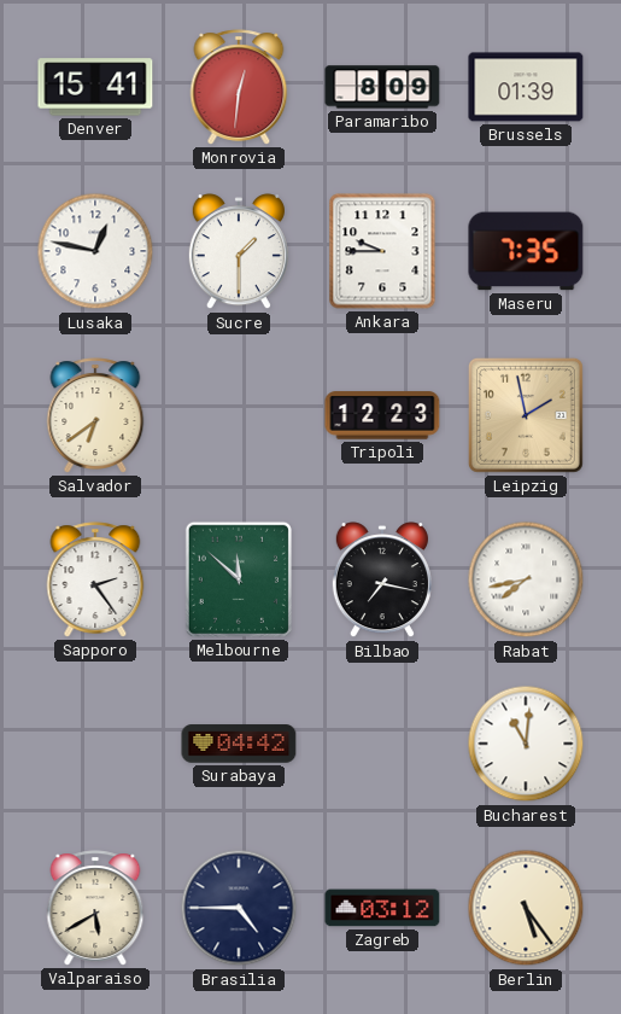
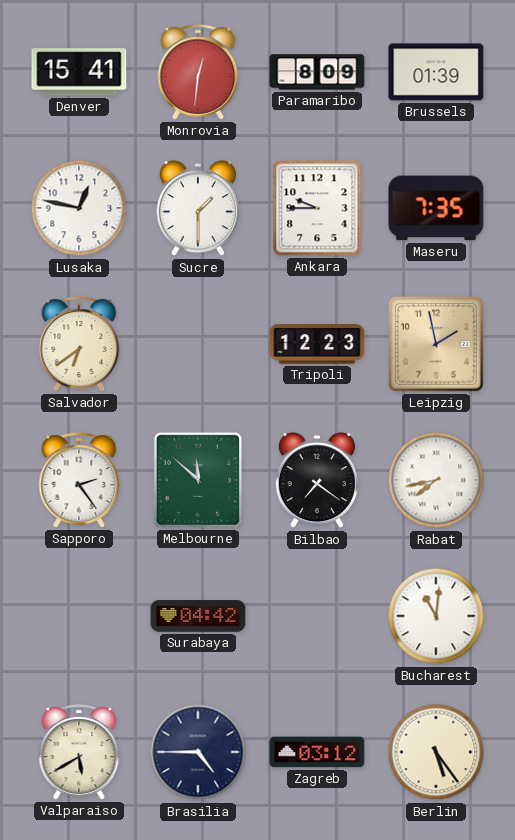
Bilbao: 7:17 -> 7:21
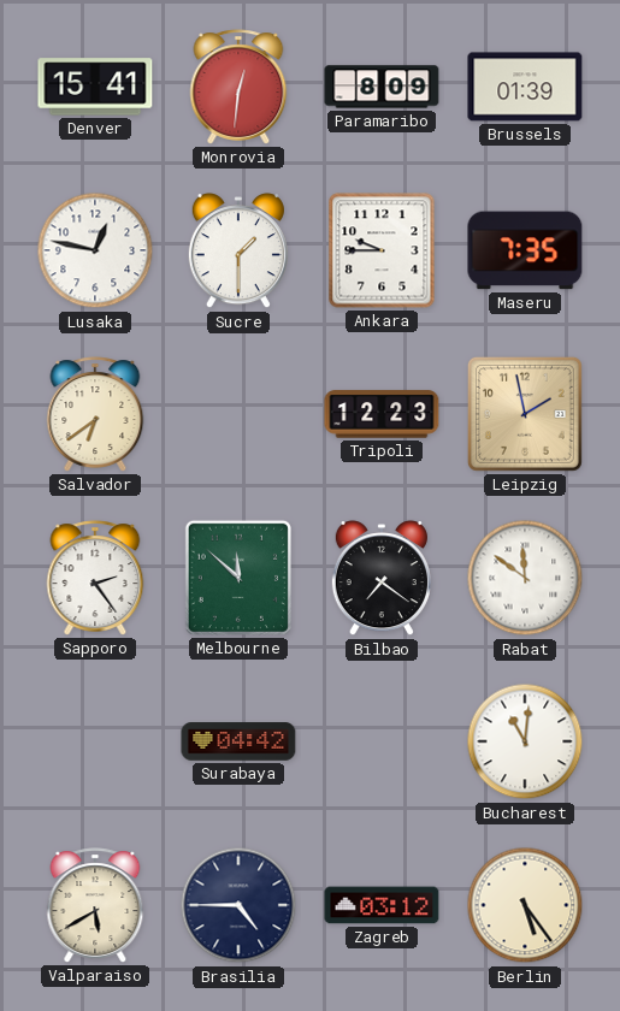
Rabat: 7:43 -> 11:51
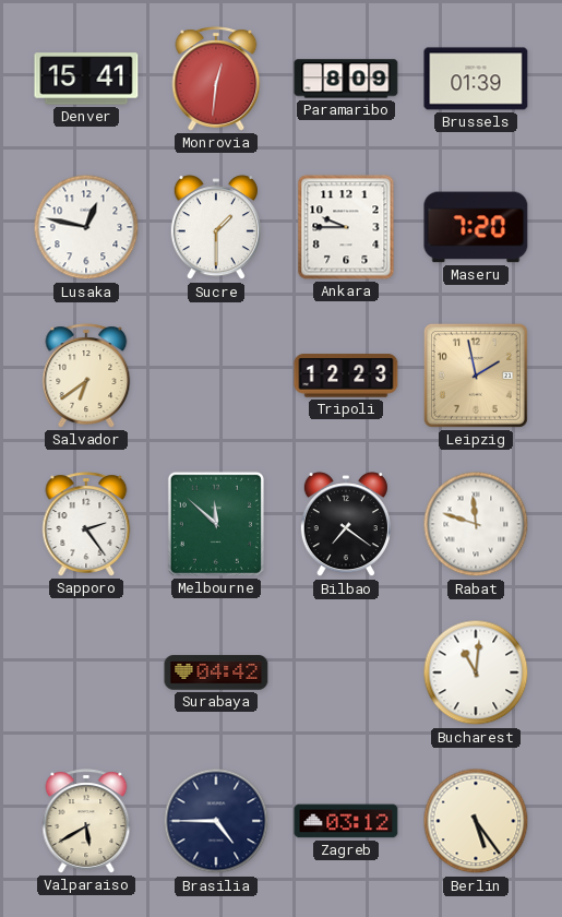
Maseru: 7:35 -> 7:20
Rabat: 11:51 -> 11:48
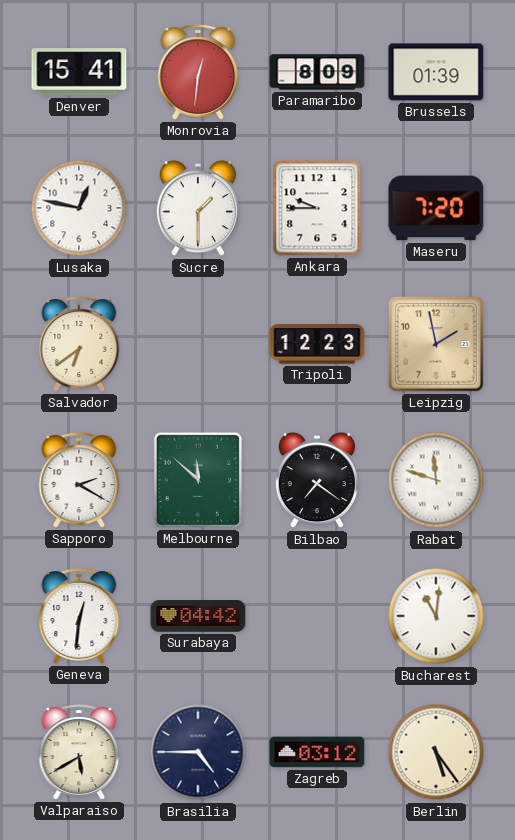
Sapporo: 2:24 -> 2:20
Geneva: none -> 12:31
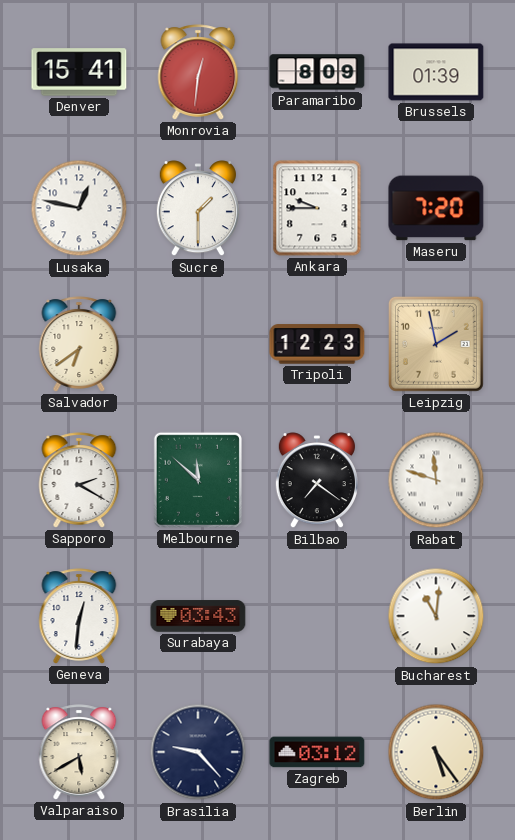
Surabaya: 04:42 -> 03:43
Brasilia: 4:45 -> 9:23
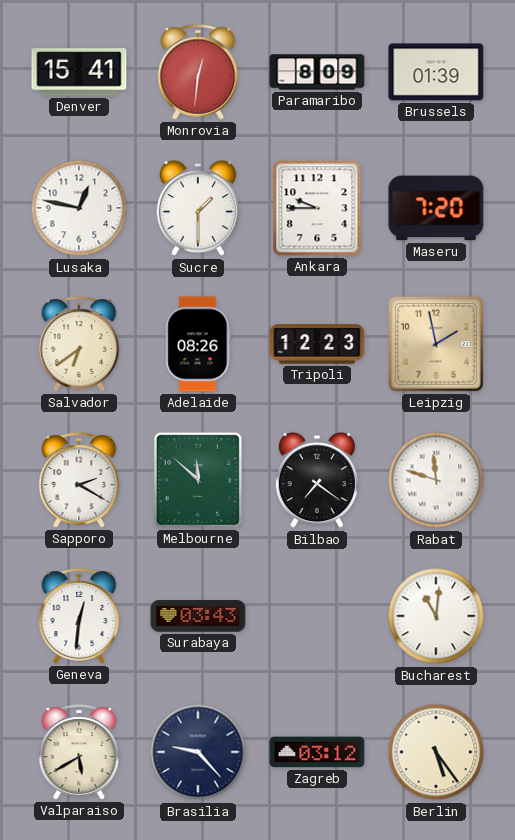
Adelaide: none -> 08:26
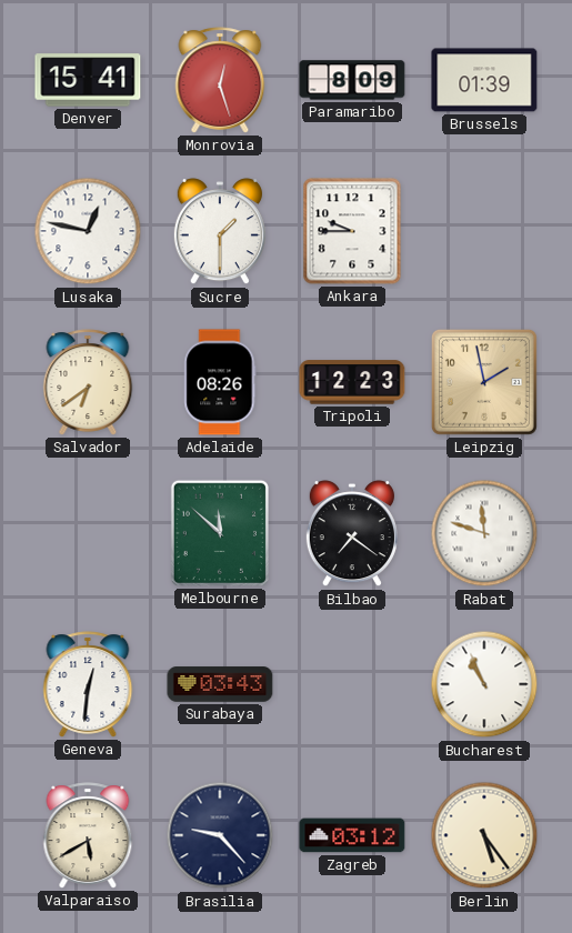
Monrovia: 12:31 -> 12:27
Maseru: 7:20 -> none
Sapporo: 2:20 -> none
Bucharest: 11:01 -> 10:56
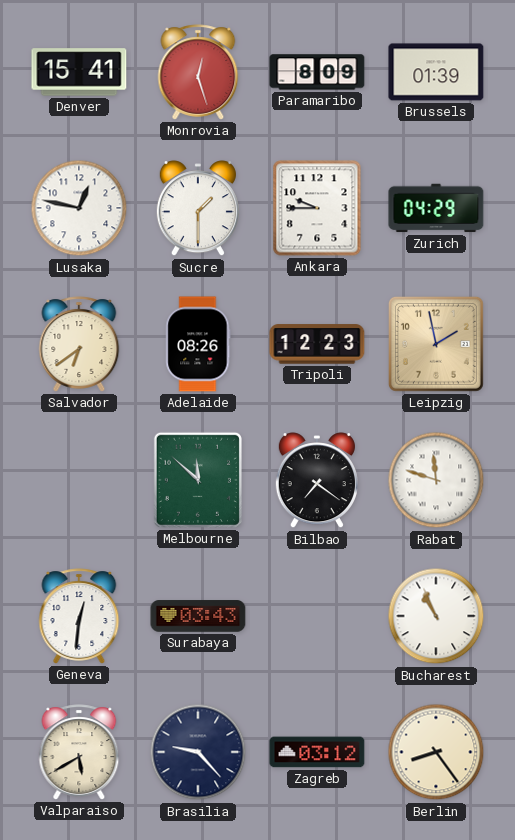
Zurich: none -> 04:29
Berlin: 5:24 -> 8:24
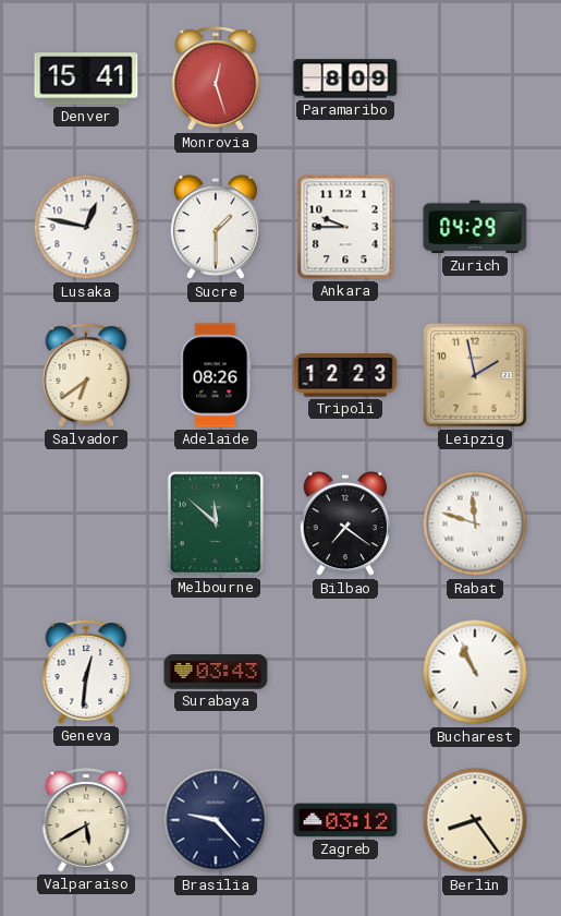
Brussels: 01:39 -> none
